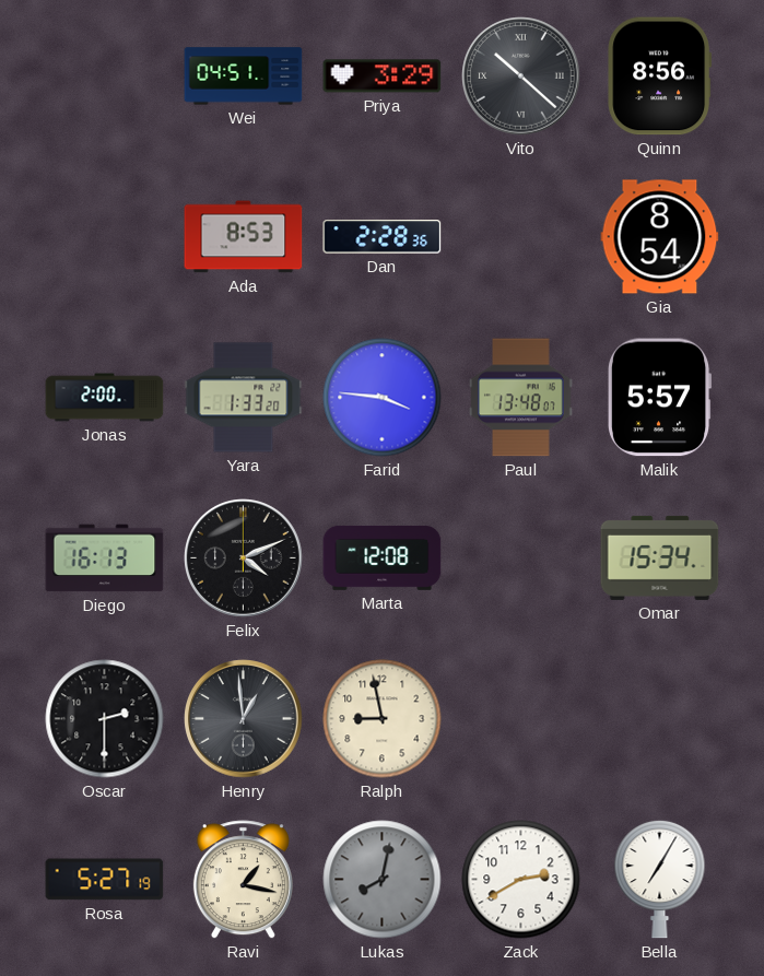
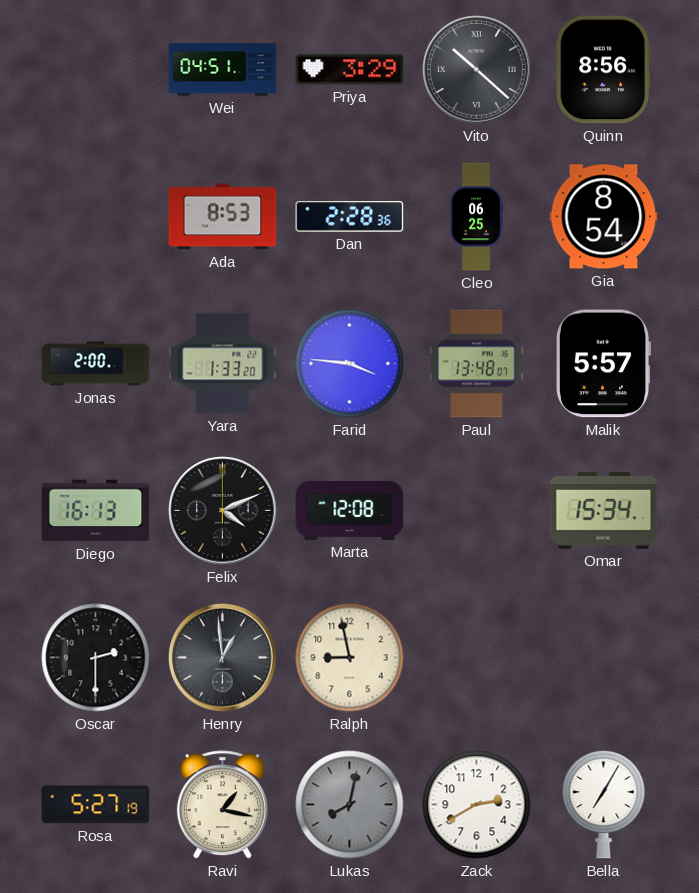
Cleo: none -> 06:25
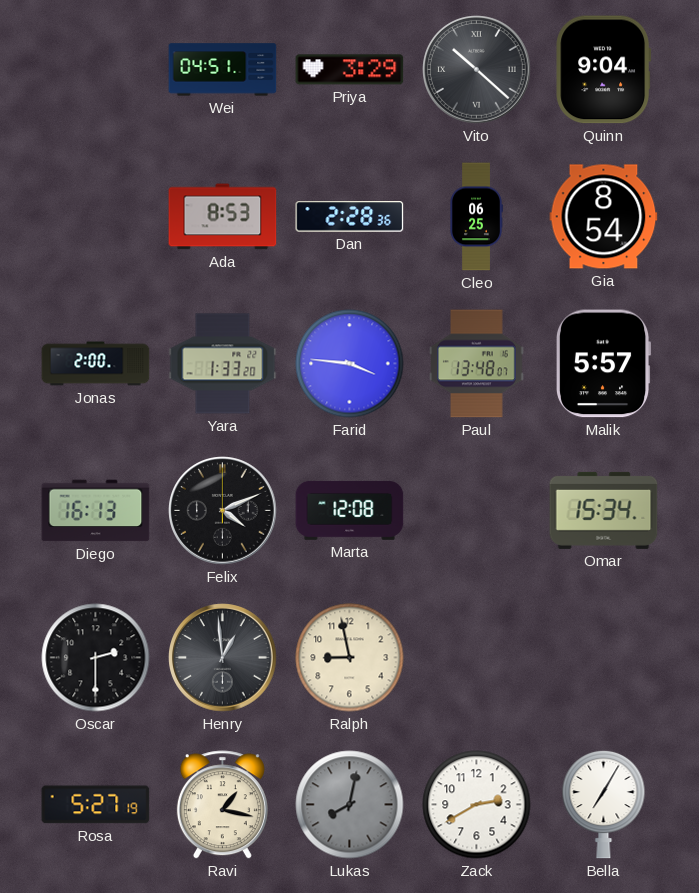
Quinn: 8:56 -> 9:04
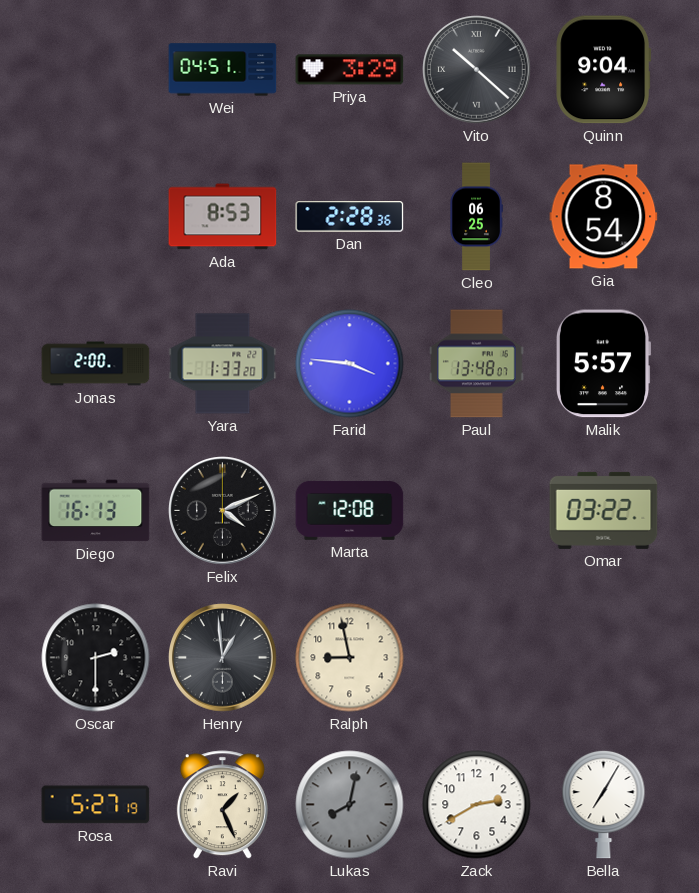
Omar: 15:34 -> 03:22
Ravi: 1:17 -> 1:26
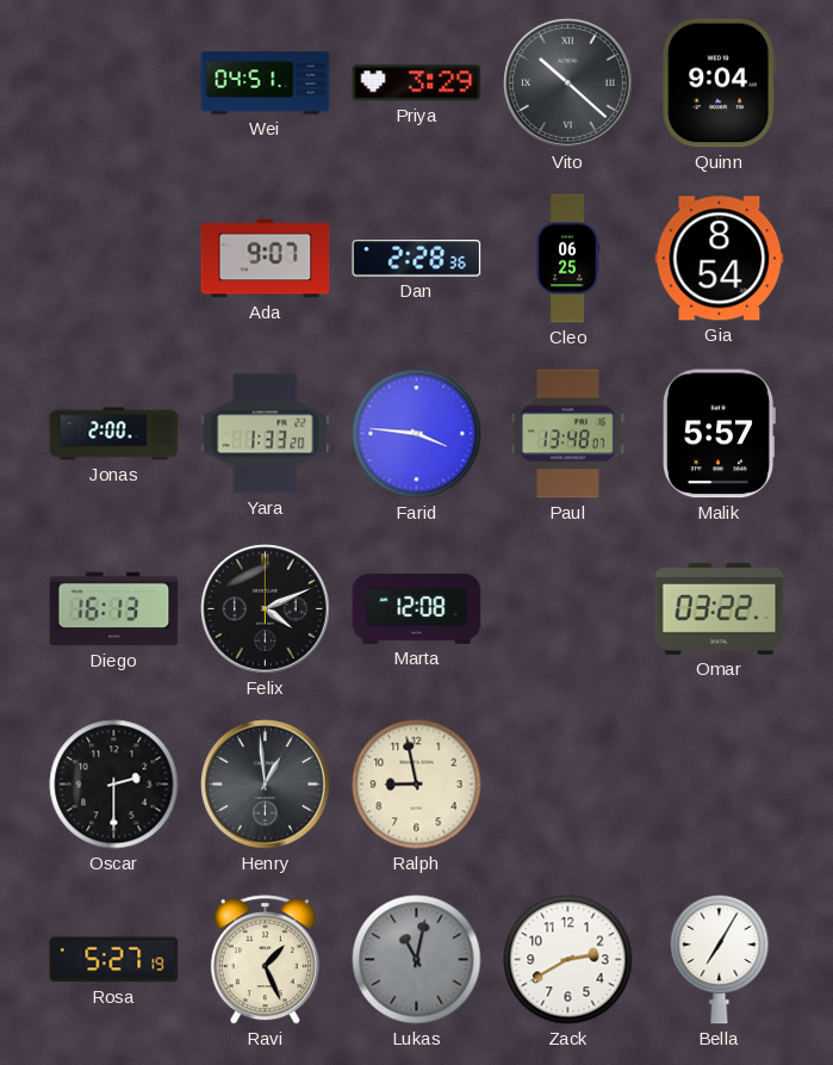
Ada: 8:53 -> 9:07
Lukas: 8:02 -> 11:02
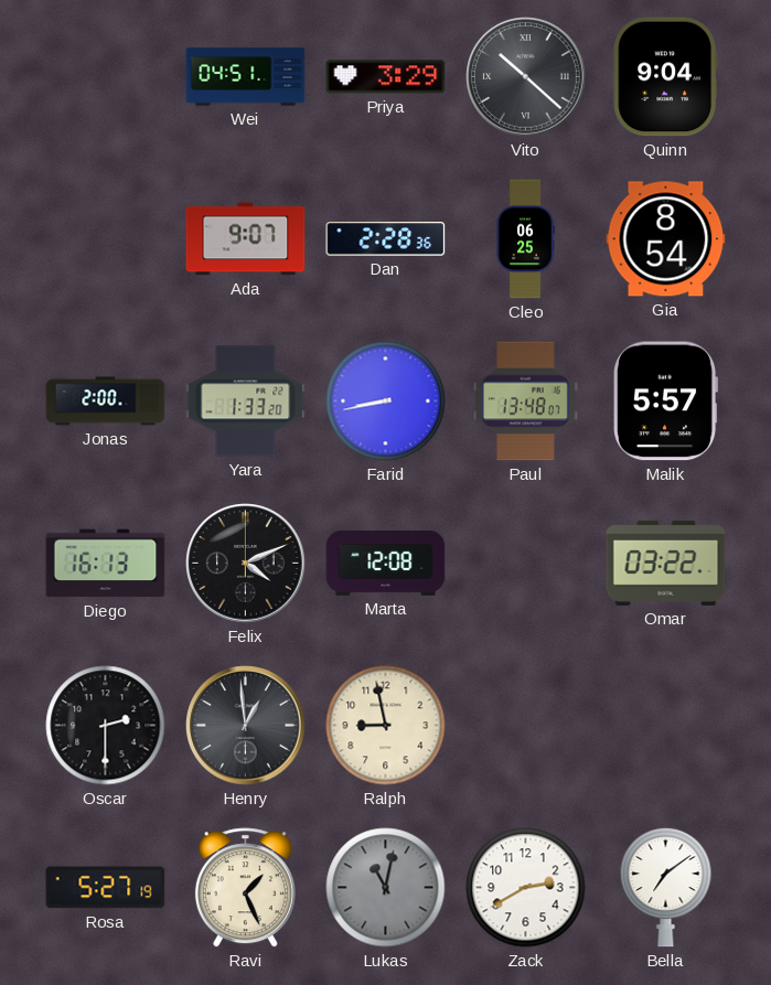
Farid: 3:46 -> 8:43
Bella: 7:05 -> 7:09
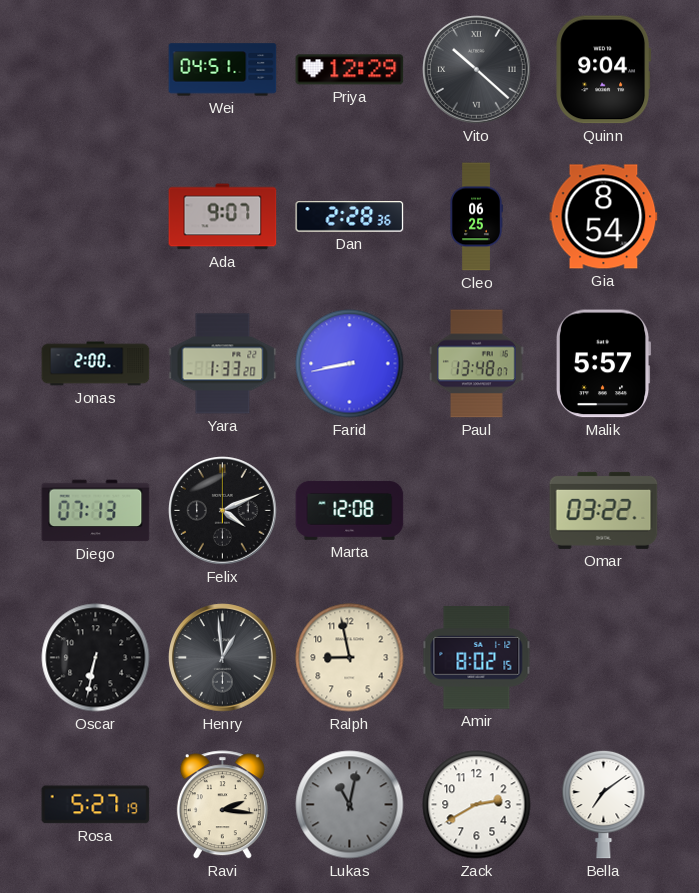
Priya: 3:29 -> 12:29
Diego: 16:13 -> 07:13
Oscar: 2:30 -> 6:32
Amir: none -> 8:02
Ravi: 1:26 -> 2:16
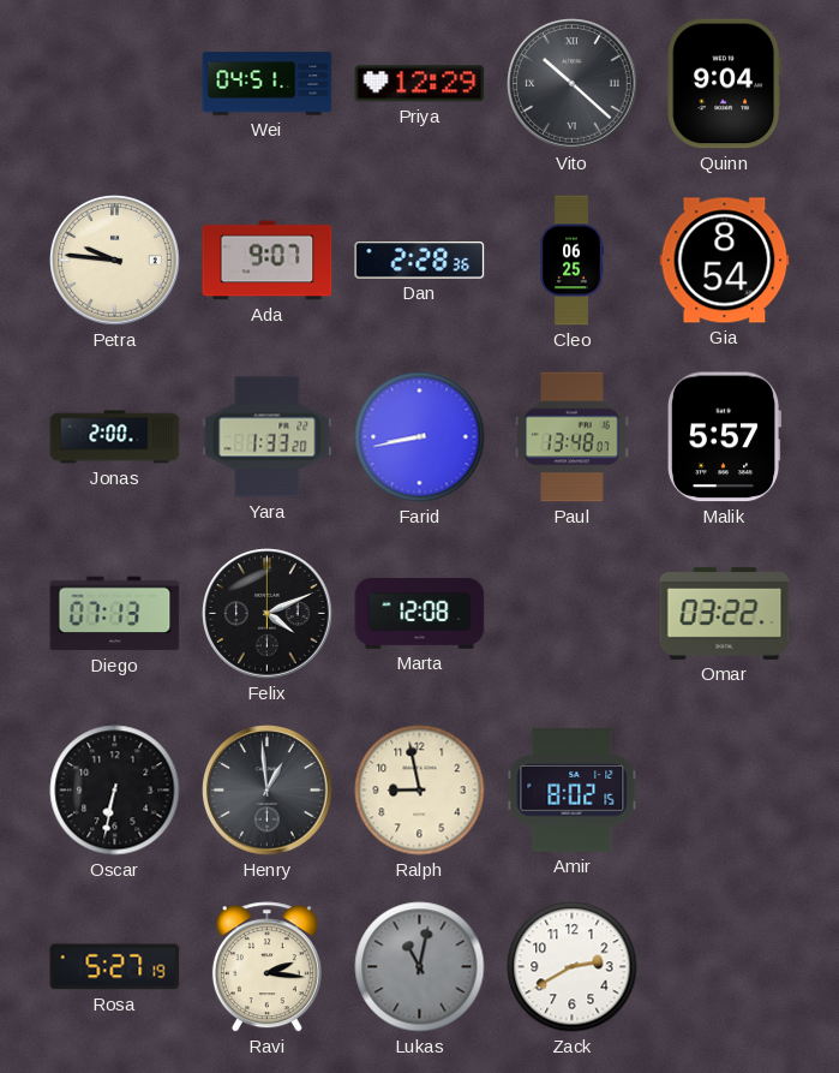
Petra: none -> 9:46
Bella: 7:09 -> none
